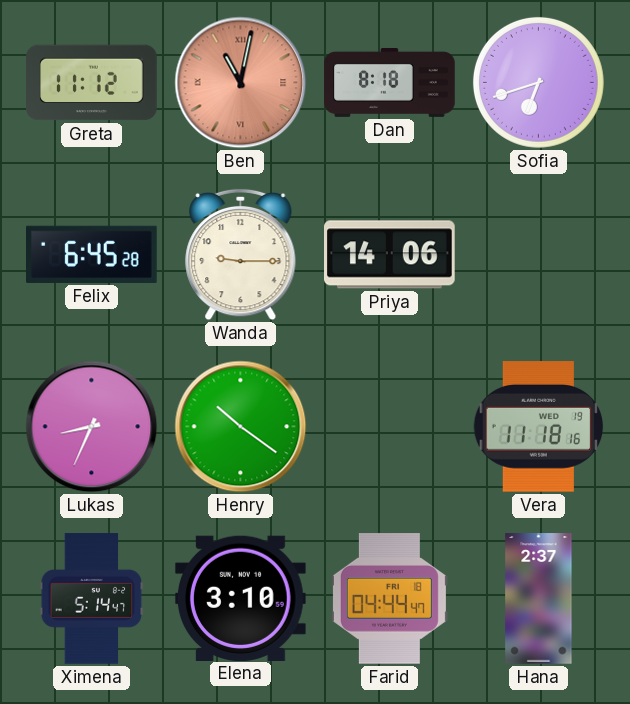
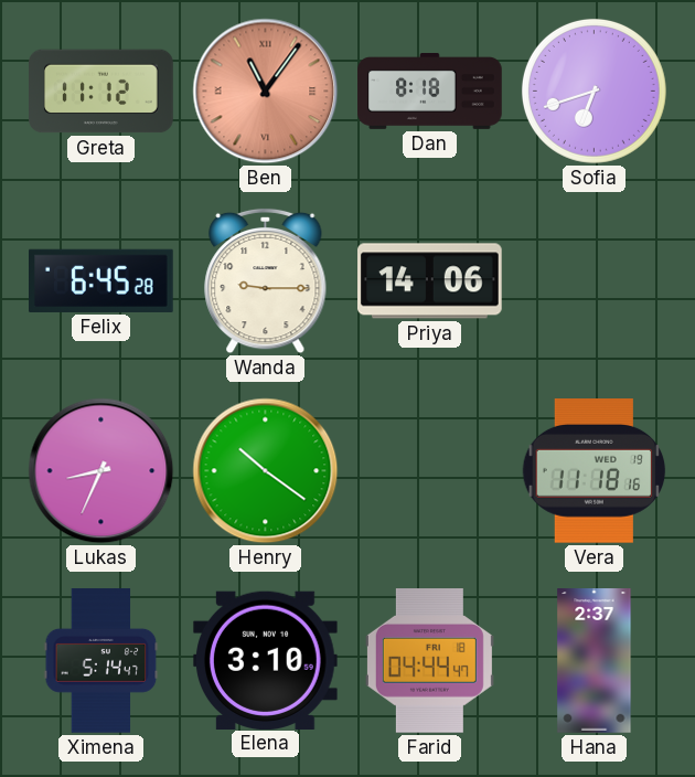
Ben: 11:02 -> 11:06
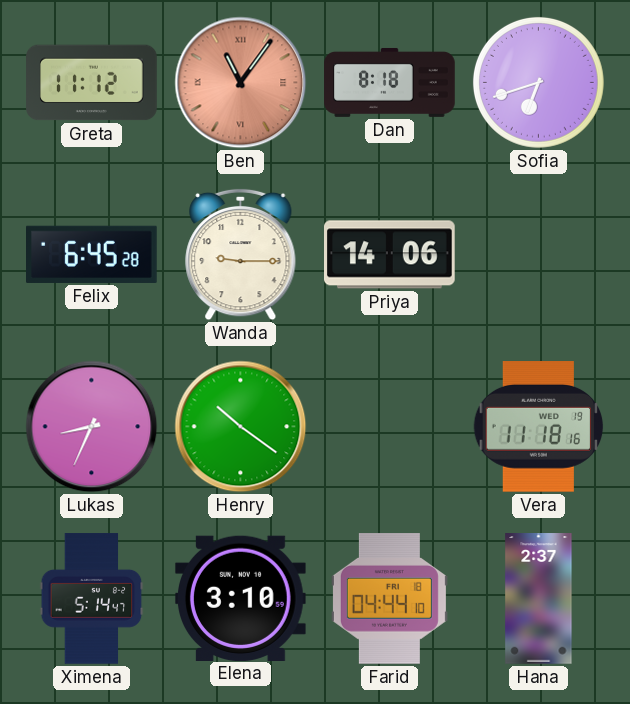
Farid: 04:44:47 -> 04:44:10
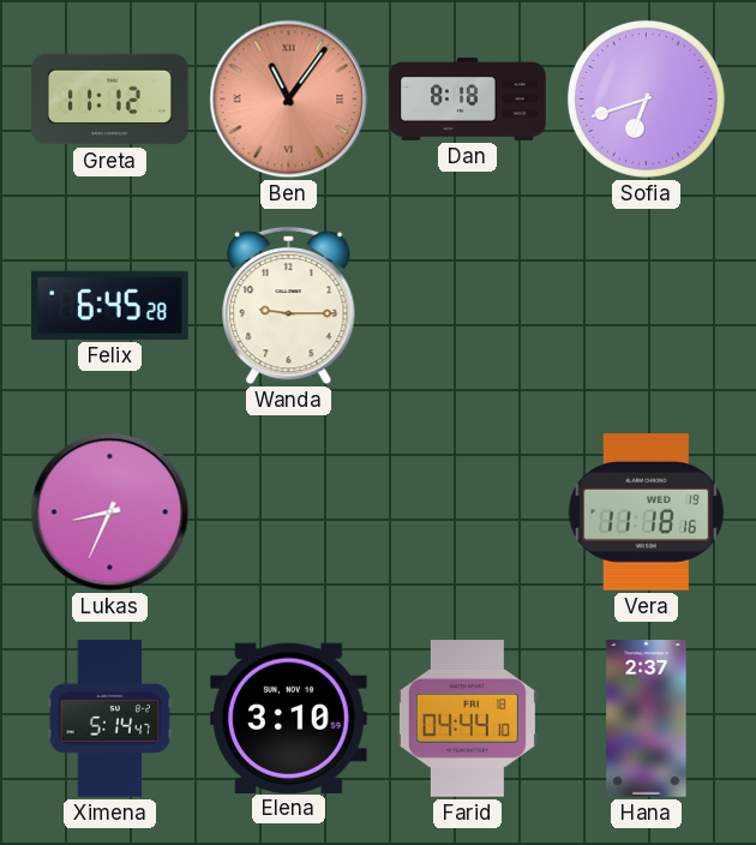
Priya: 14:06 -> none
Henry: 10:21 -> none
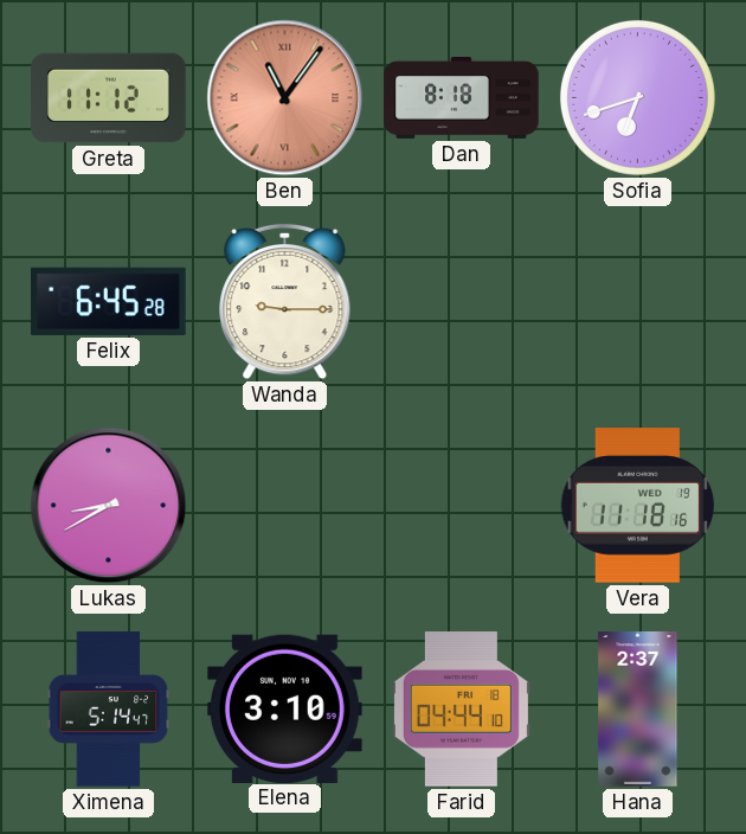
Lukas: 8:34 -> 8:40
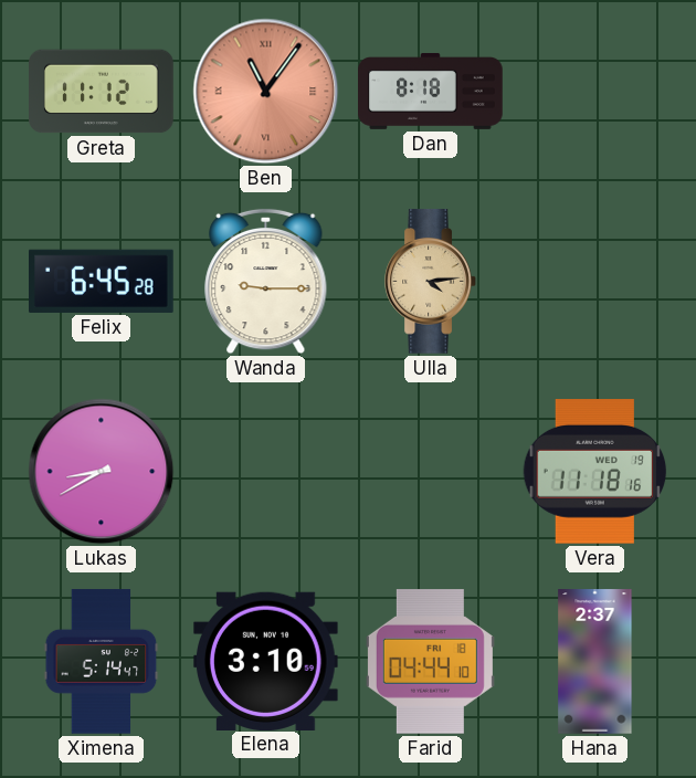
Sofia: 6:42 -> none
Ulla: none -> 4:14
